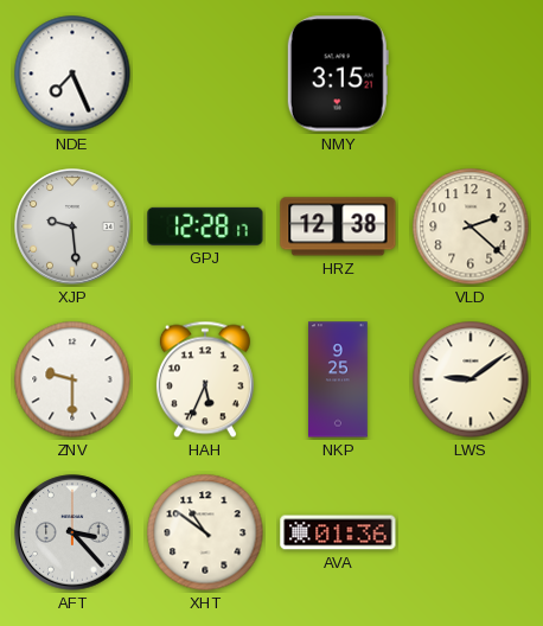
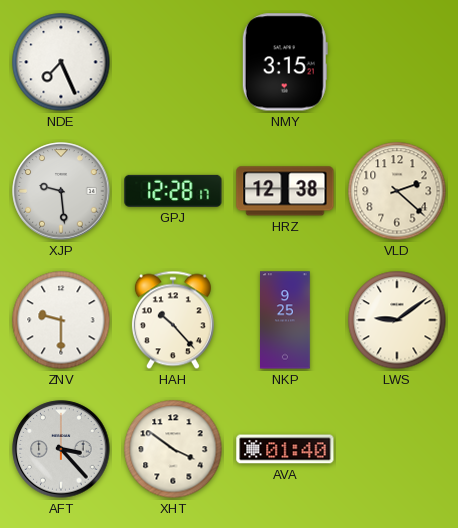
HAH: 5:34 -> 10:23
XHT: 10:51 -> 3:51
AVA: 01:36 -> 01:40
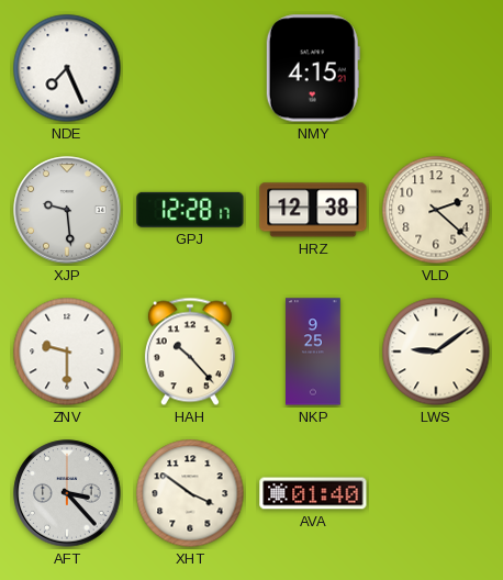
NMY: 3:15 -> 4:15
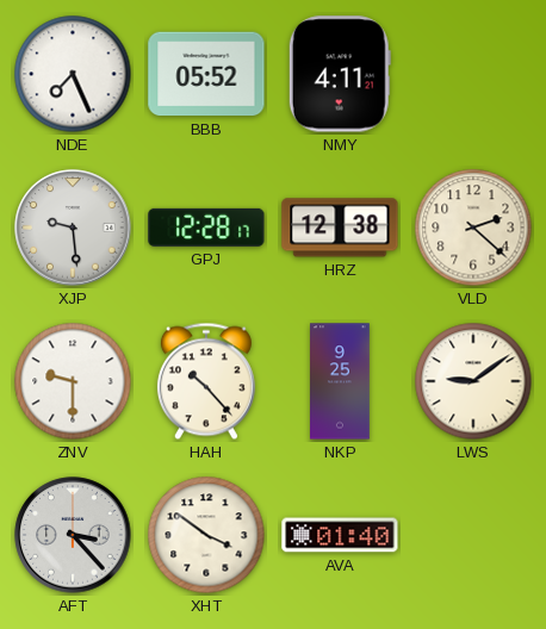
BBB: none -> 05:52
NMY: 4:15 -> 4:11
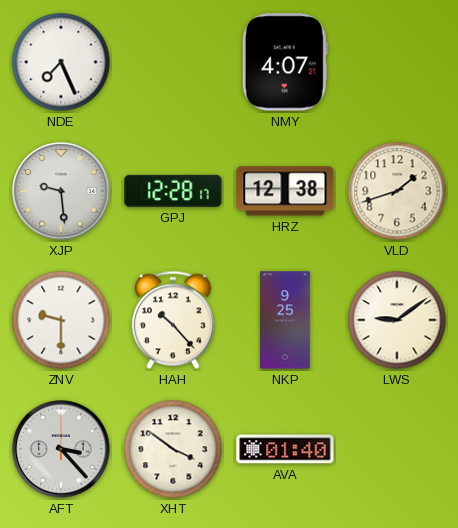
BBB: 05:52 -> none
NMY: 4:11 -> 4:07
VLD: 2:22 -> 1:42
